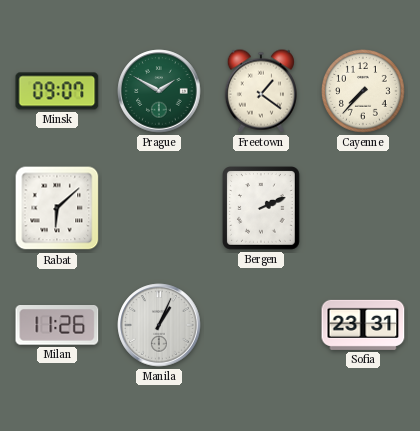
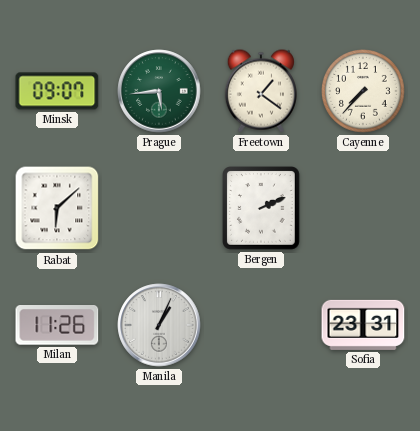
Prague: 1:50 -> 5:44
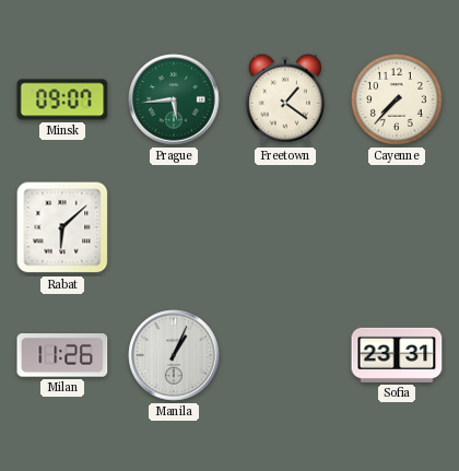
Bergen: 2:11 -> none
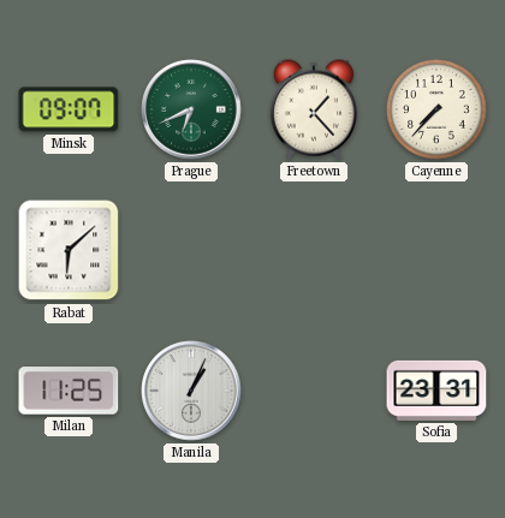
Prague: 5:44 -> 6:41
Freetown: 1:21 -> 1:23
Milan: 11:26 -> 11:25
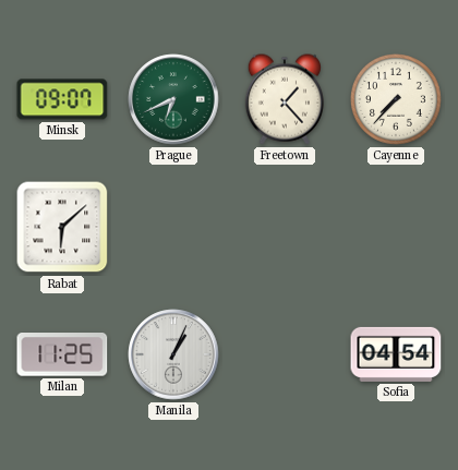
Sofia: 23:31 -> 04:54
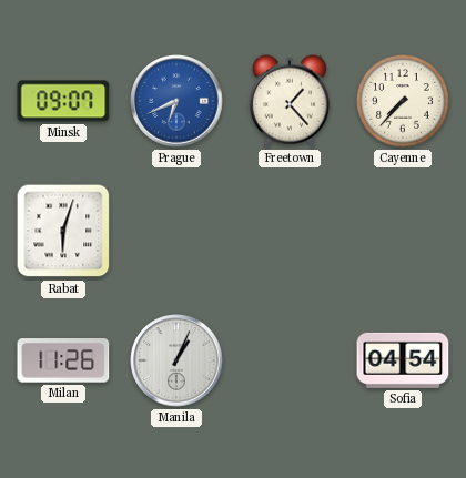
Prague dial: green -> blue
Rabat: 6:08 -> 6:03
Milan: 11:25 -> 11:26
